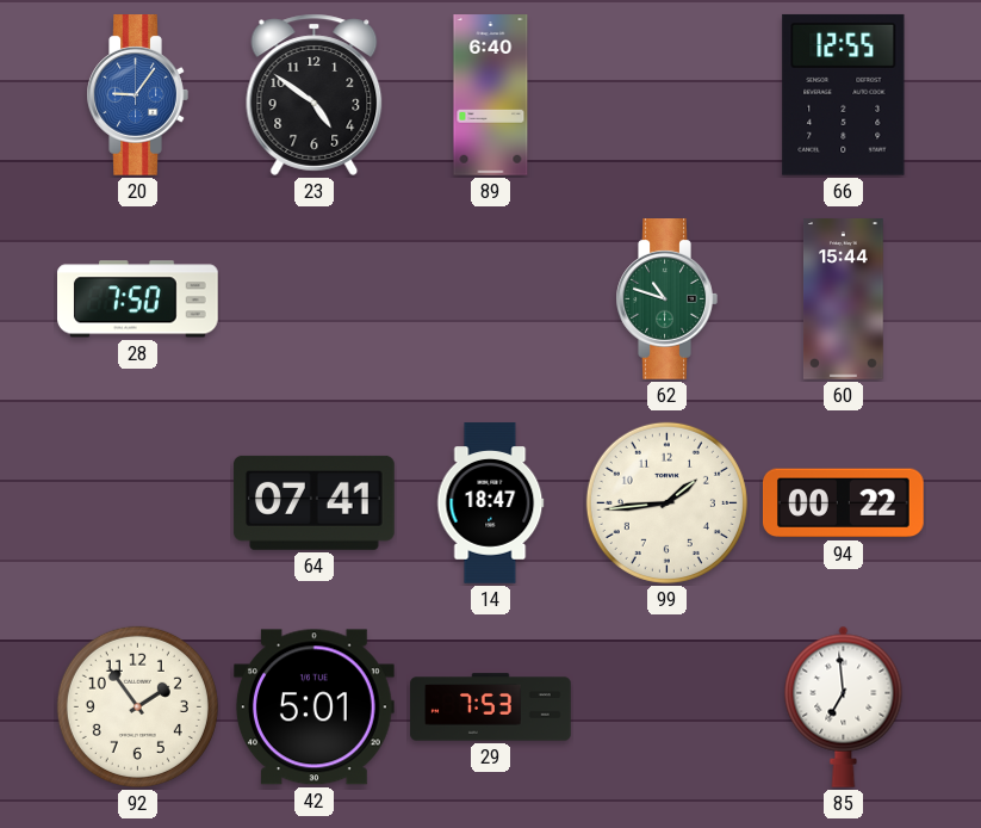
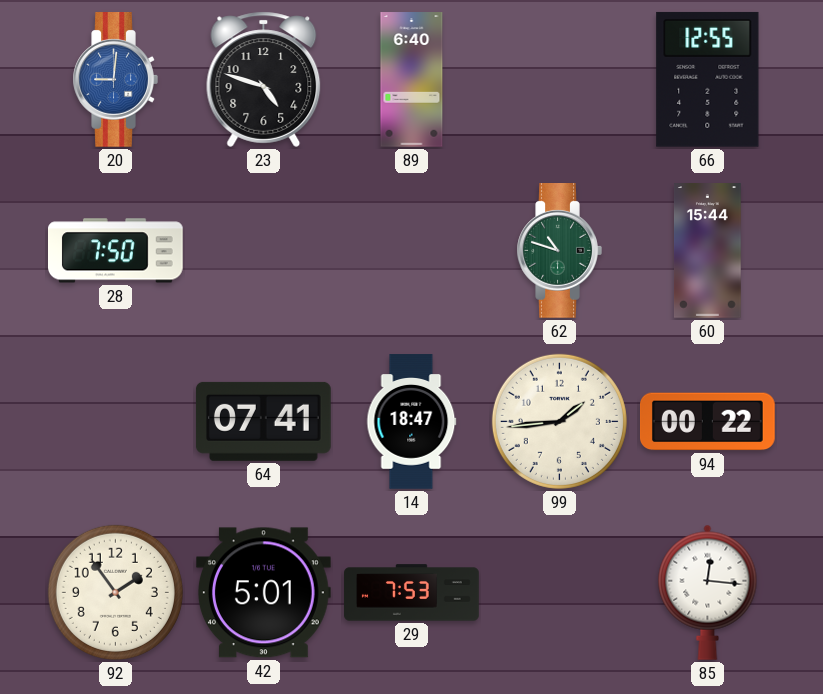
20: 9:06 -> 9:01
23: 4:51 -> 4:48
85: 6:59 -> 12:16
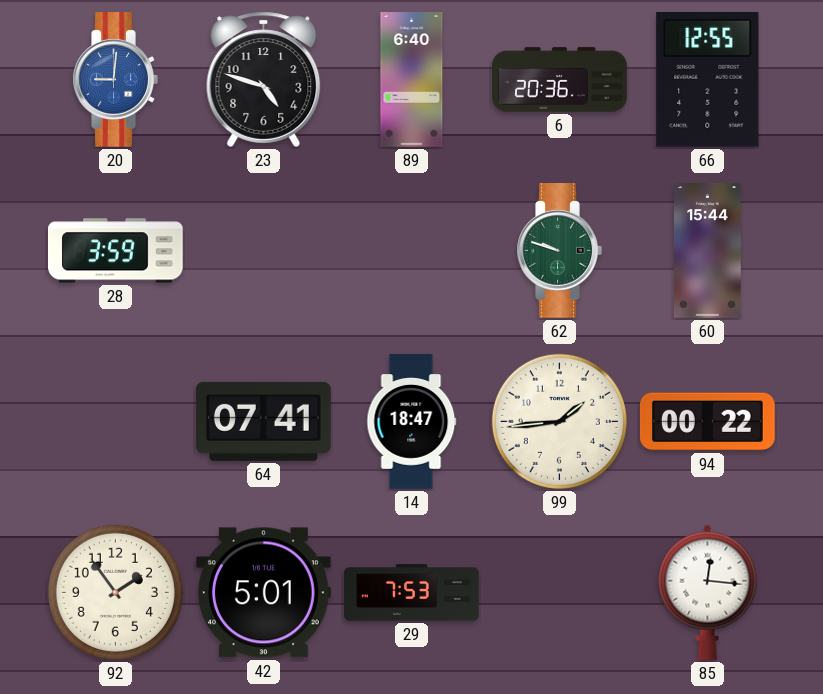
6: none -> 20:36
28: 7:50 -> 3:59
62: 10:48 -> 9:48
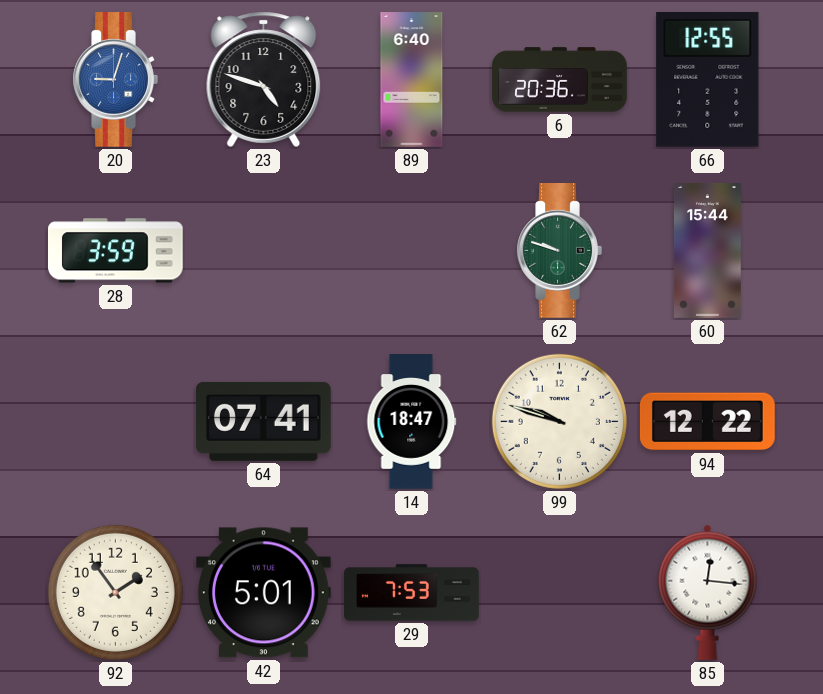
20: 9:01 -> 9:03
99: 1:44 -> 9:48
94: 00:22 -> 12:22
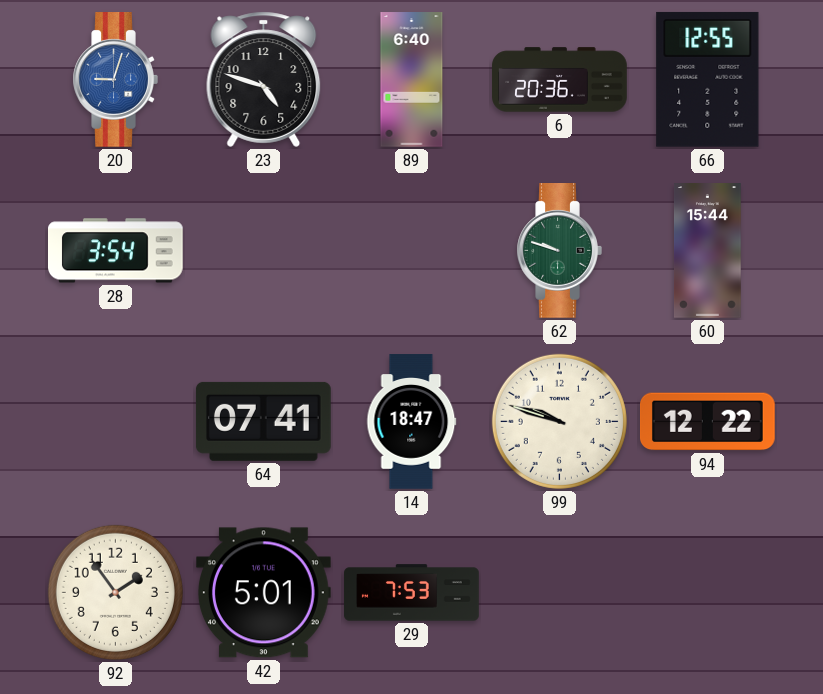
28: 3:59 -> 3:54
85: 12:16 -> none
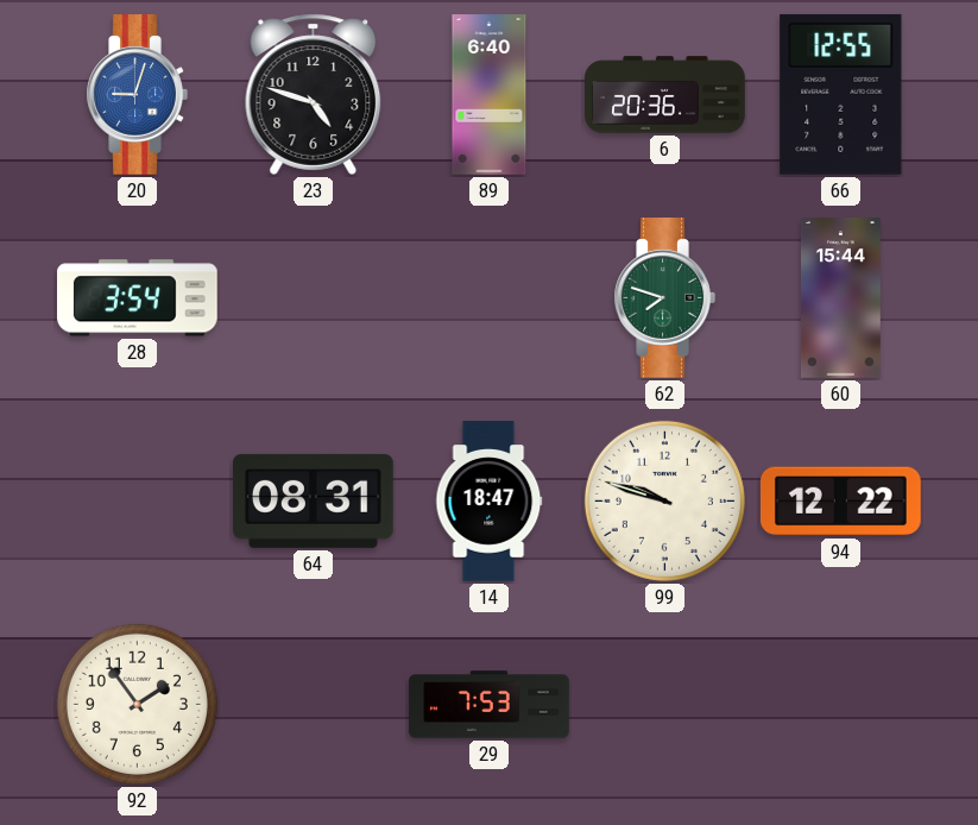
62: 9:48 -> 7:48
64: 07:41 -> 08:31
42: 5:01 -> none
